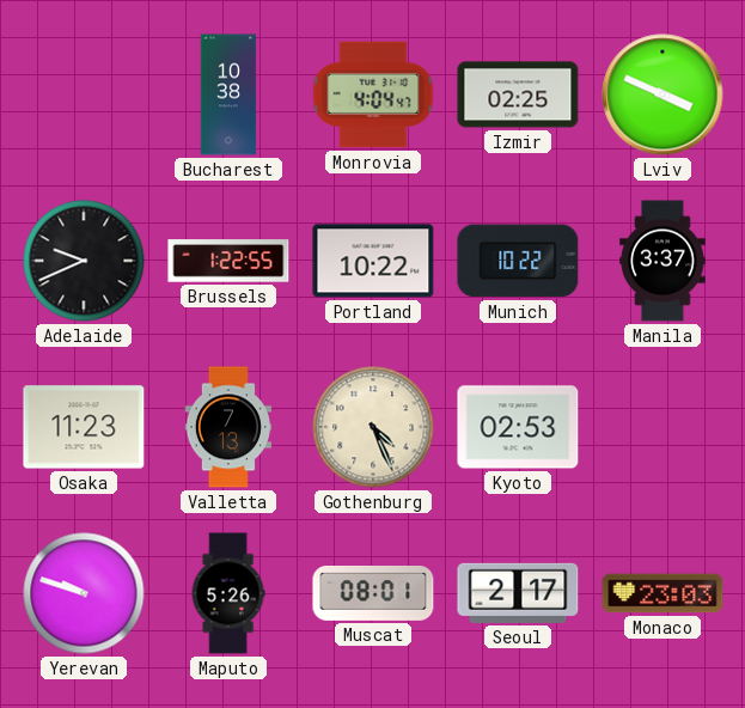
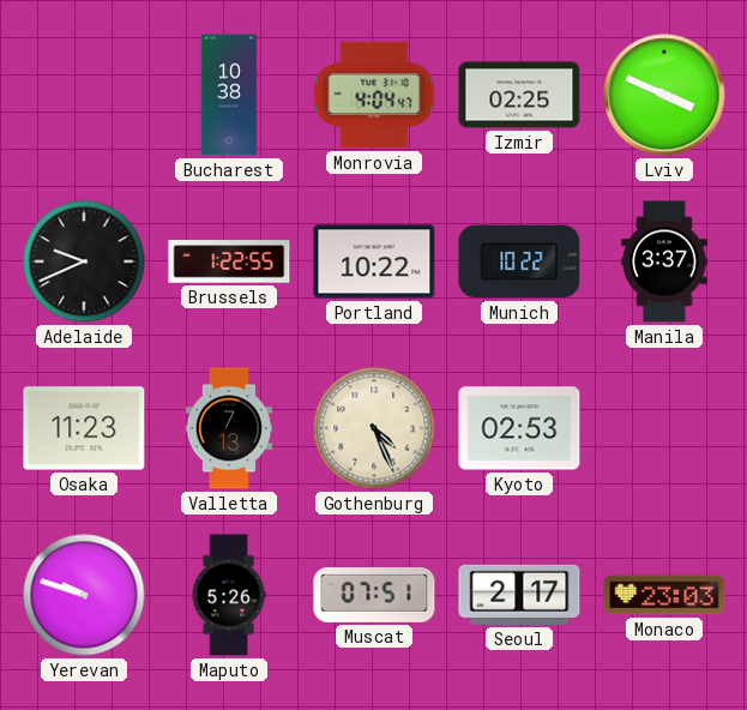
Muscat: 08:01 -> 07:51
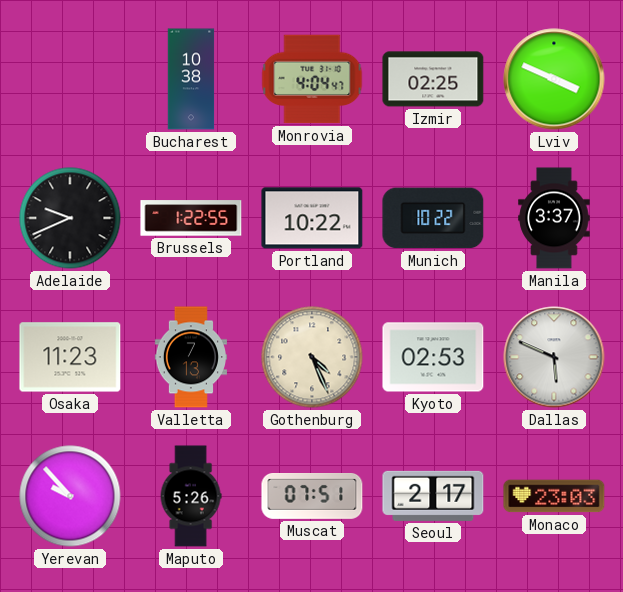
Dallas: none -> 5:49
Yerevan: 9:48 -> 9:53
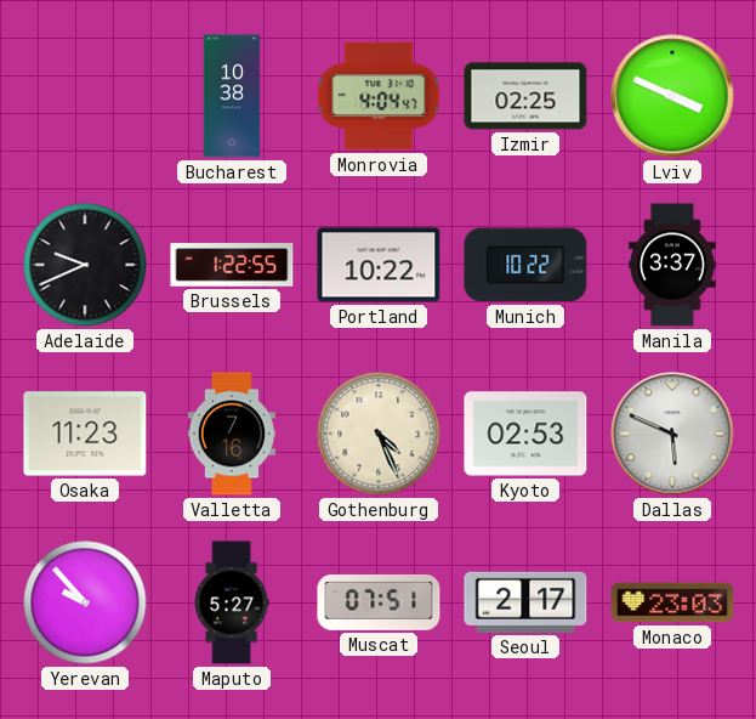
Valletta: 7:13 -> 7:16
Maputo: 5:26 -> 5:27
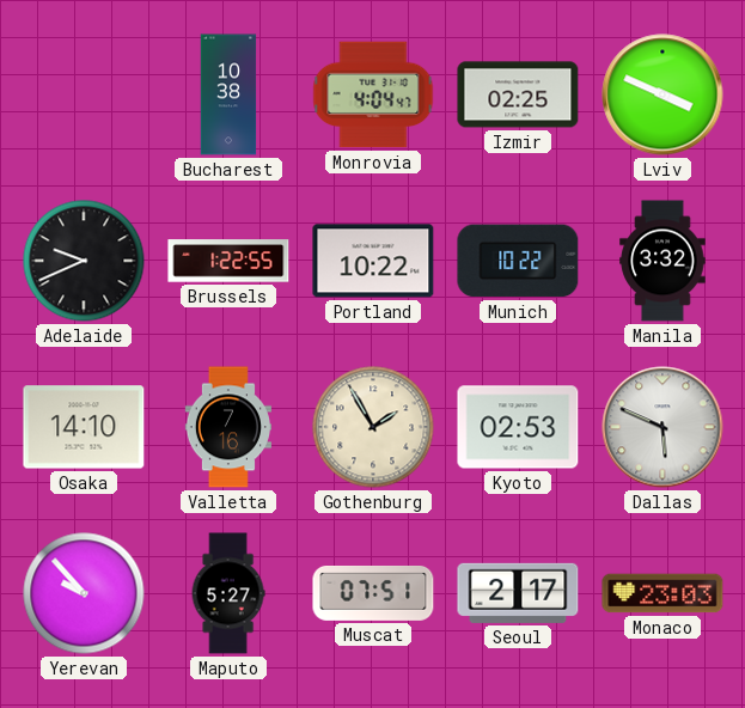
Manila: 3:37 -> 3:32
Osaka: 11:23 -> 14:10
Gothenburg: 4:26 -> 1:55
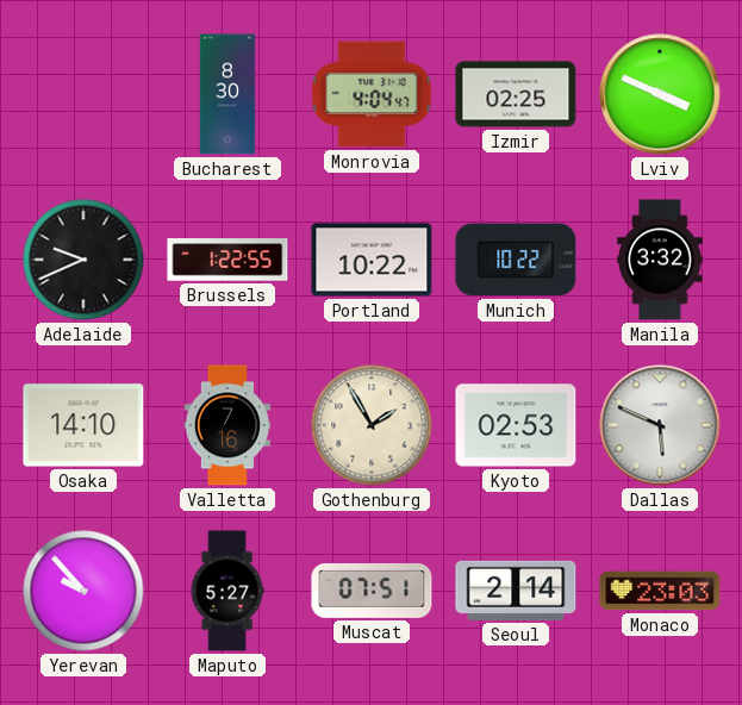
Bucharest: 10:38 -> 8:30
Seoul: 2:17 -> 2:14
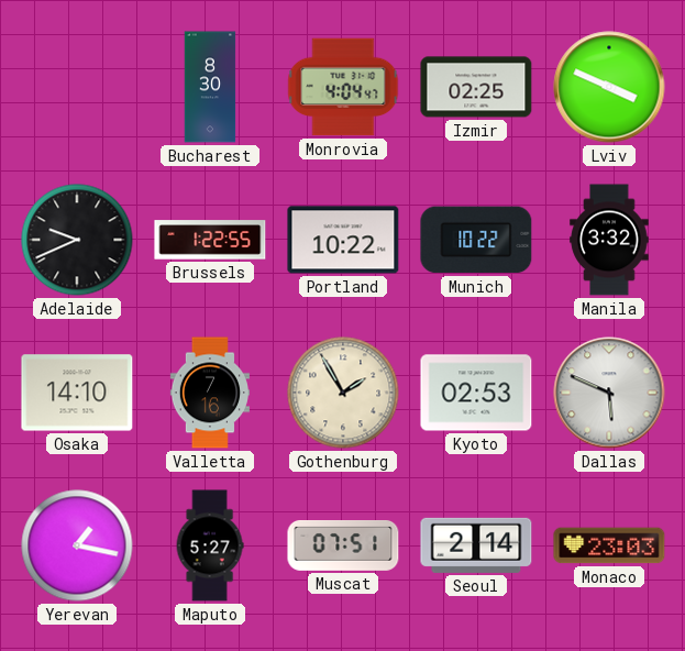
Yerevan: 9:53 -> 1:17
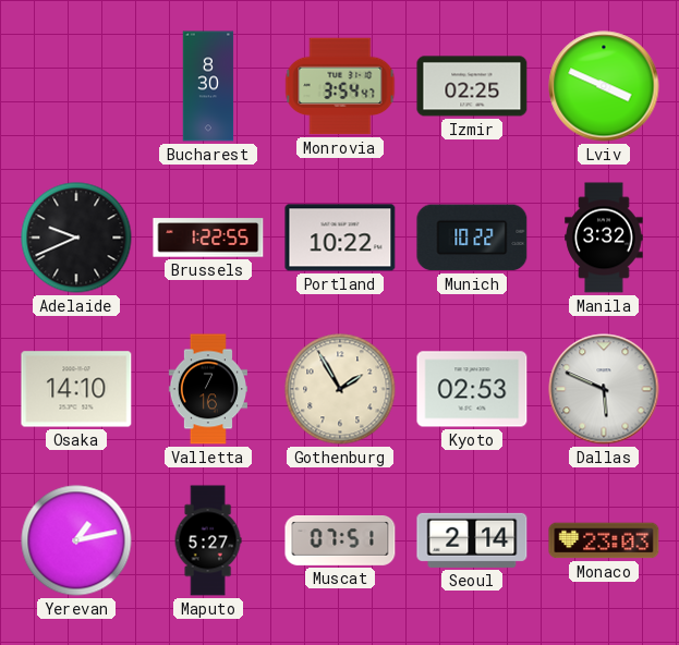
Monrovia: 4:04 -> 3:54
Yerevan: 1:17 -> 1:13
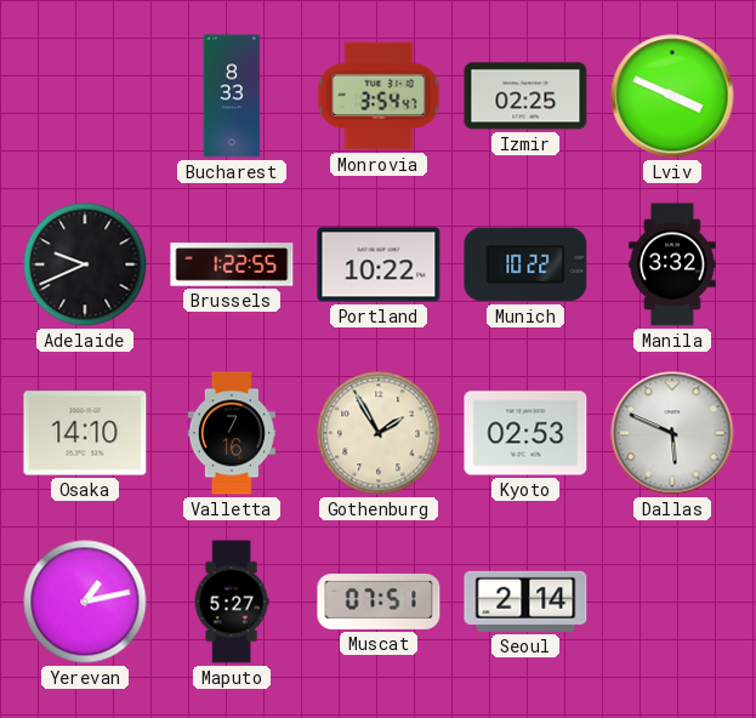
Bucharest: 8:30 -> 8:33
Monaco: 23:03 -> none
